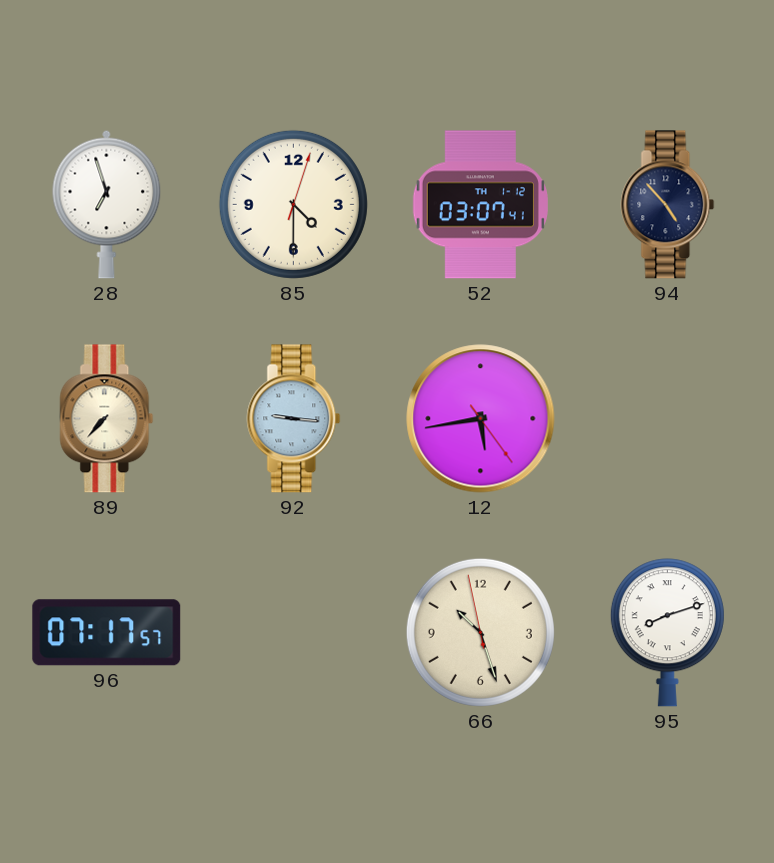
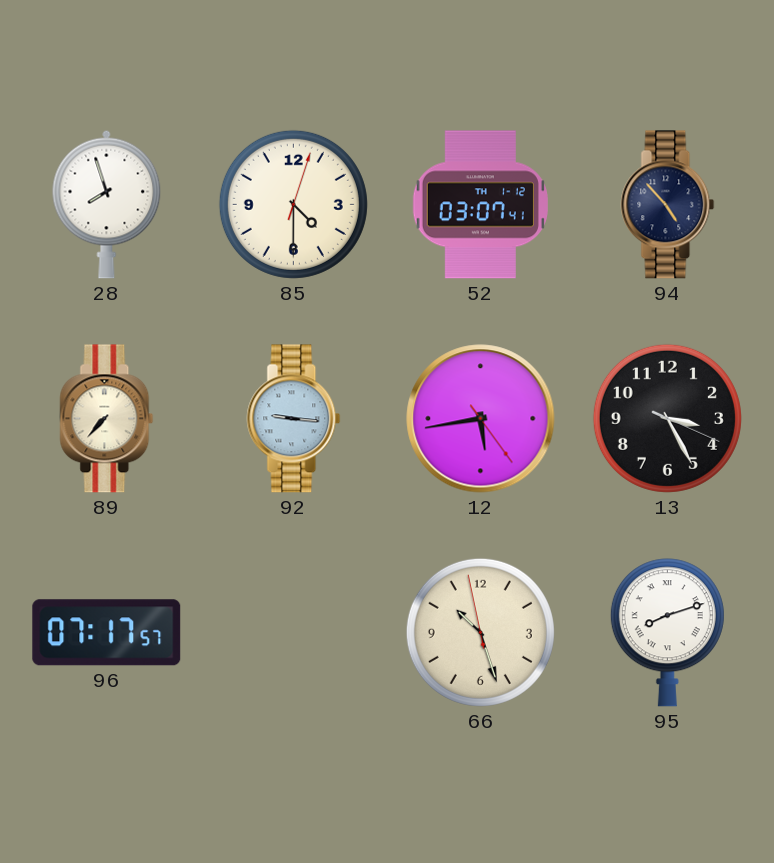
28: 6:57 -> 7:57
13: none -> 3:25
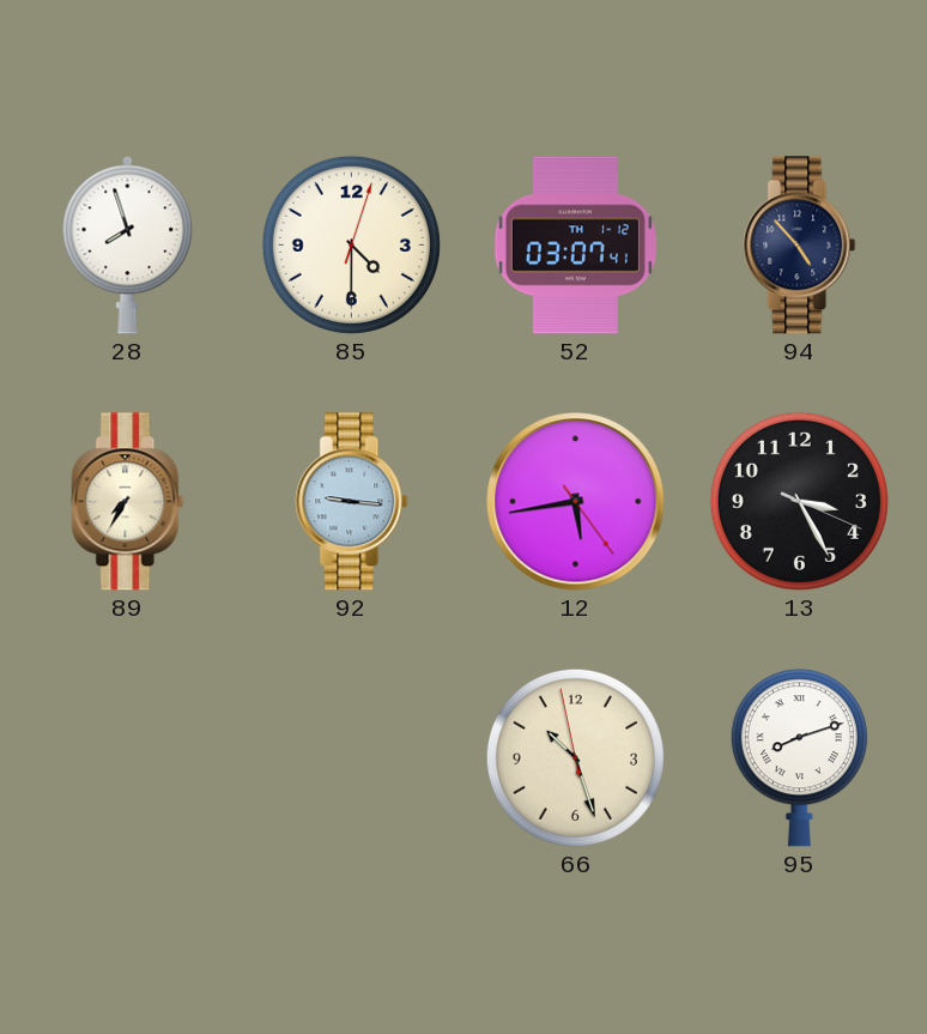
89: 7:37 -> 7:35
96: 07:17 -> none
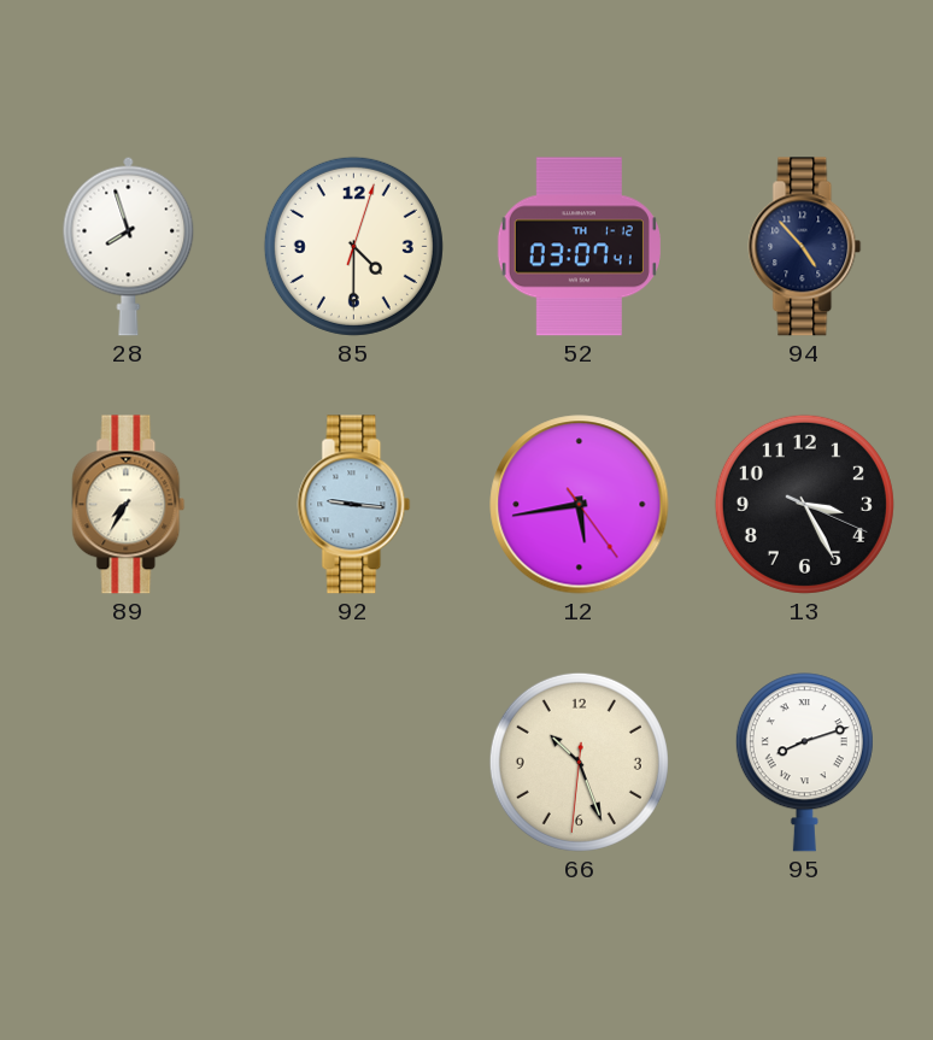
66: 10:26:58 -> 10:26:31
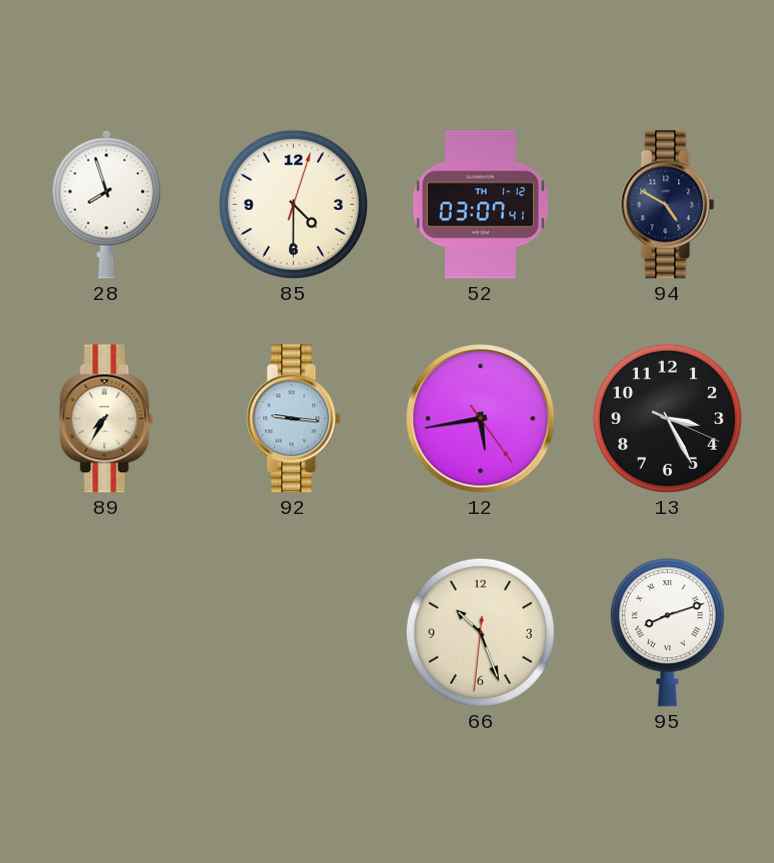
94: 4:53 -> 4:50
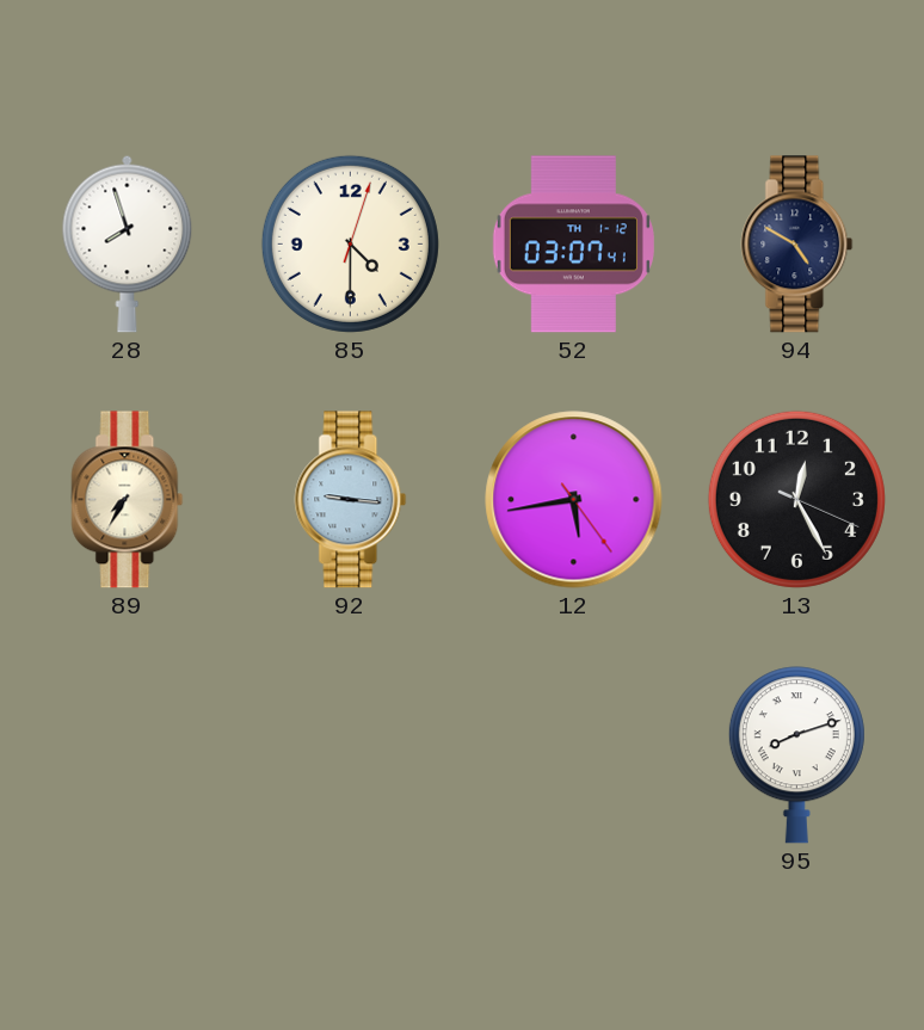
13: 3:25 -> 12:25
66: 10:26 -> none
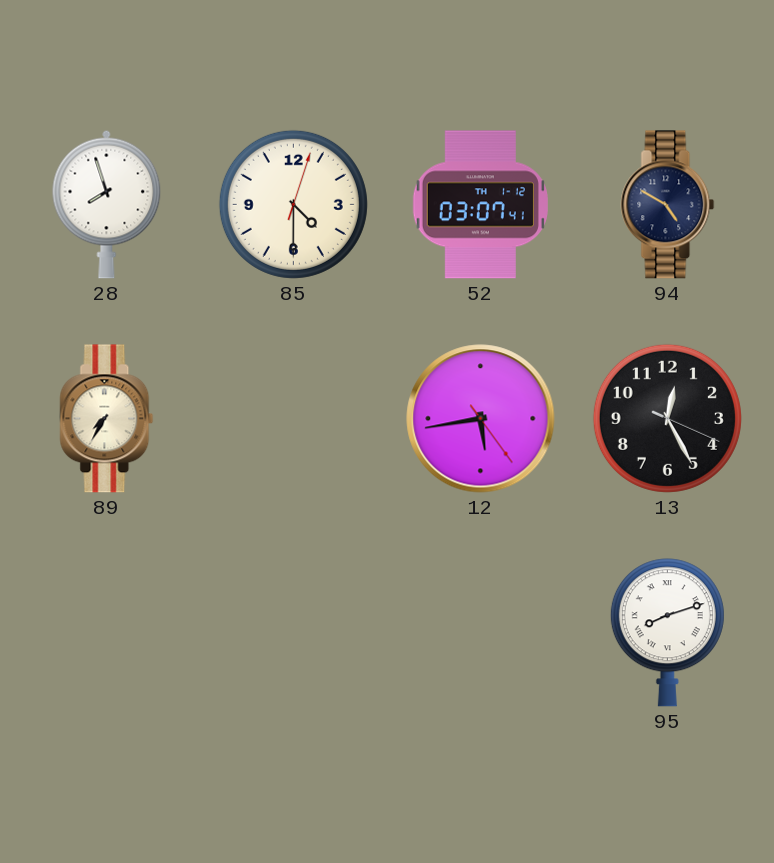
92: 9:16 -> none
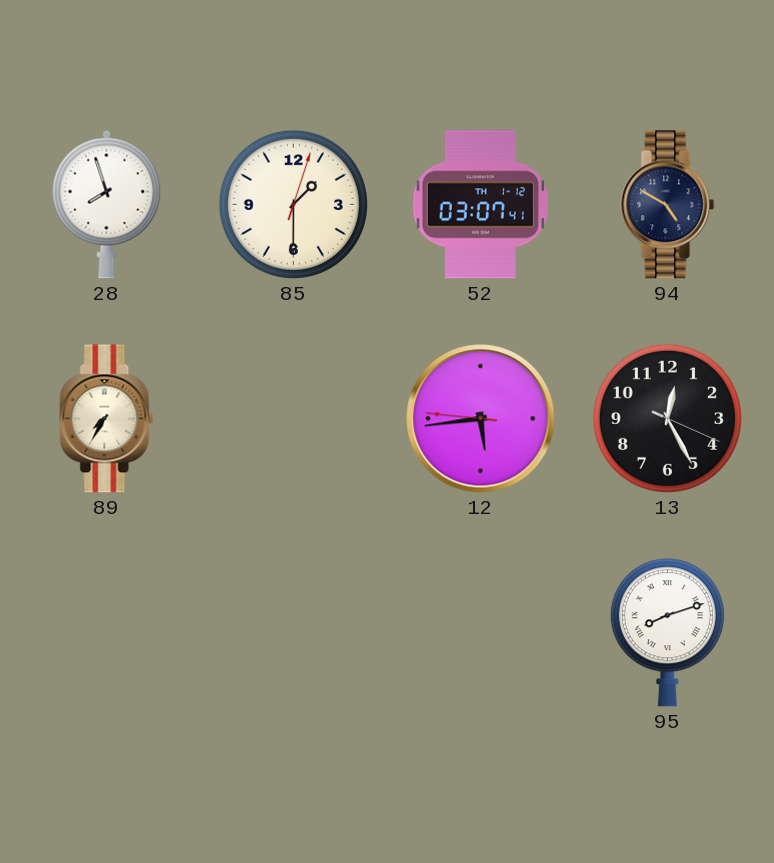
85: 4:30 -> 1:30
12: 5:43:24 -> 5:43:46
